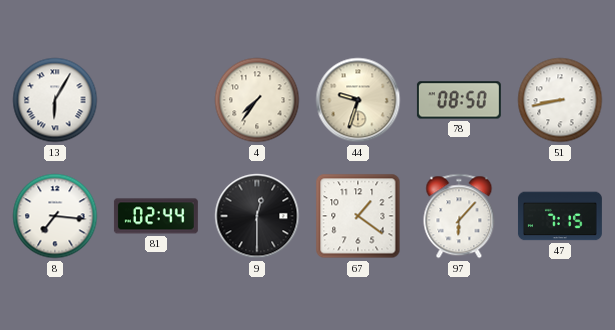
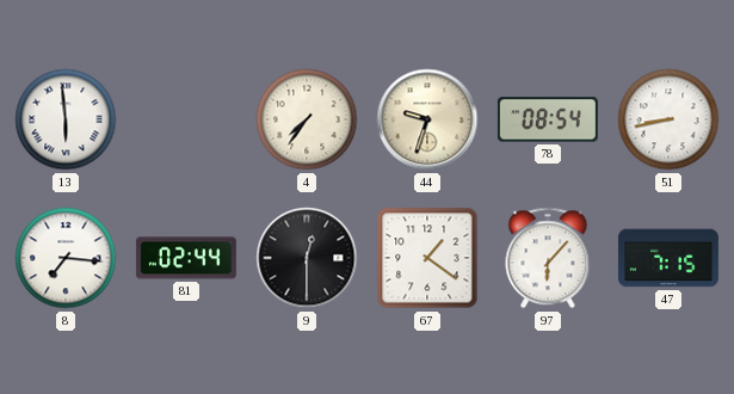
13: 6:05 -> 5:59
78: 08:50 -> 08:54
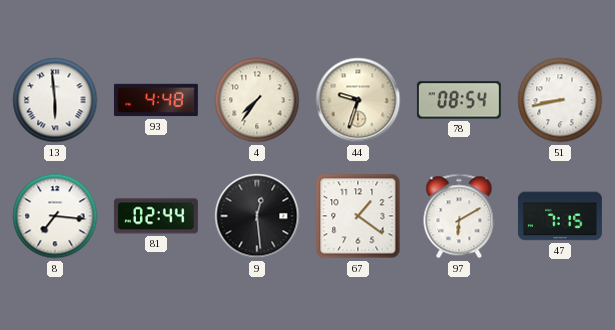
93: none -> 4:48
9: 12:30 -> 12:29
97: 6:07 -> 6:10
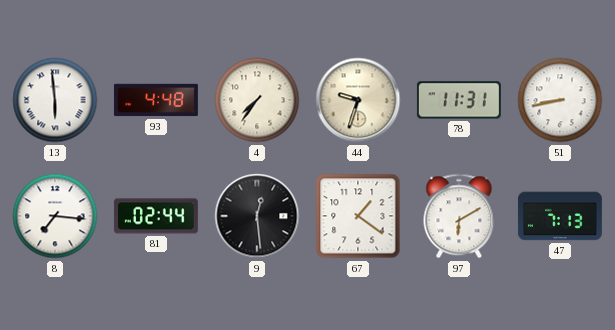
78: 08:54 -> 11:31
47: 7:15 -> 7:13
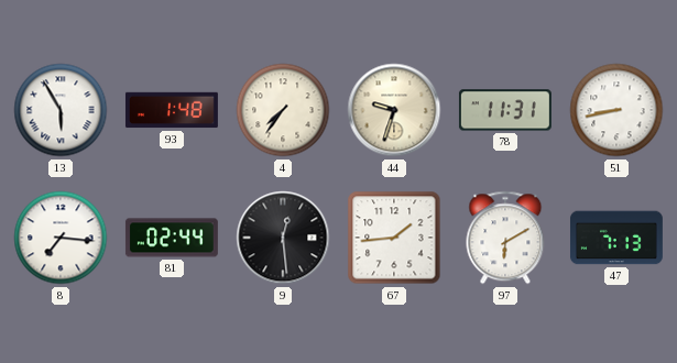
13: 5:59 -> 5:55
93: 4:48 -> 1:48
67: 1:21 -> 1:44
